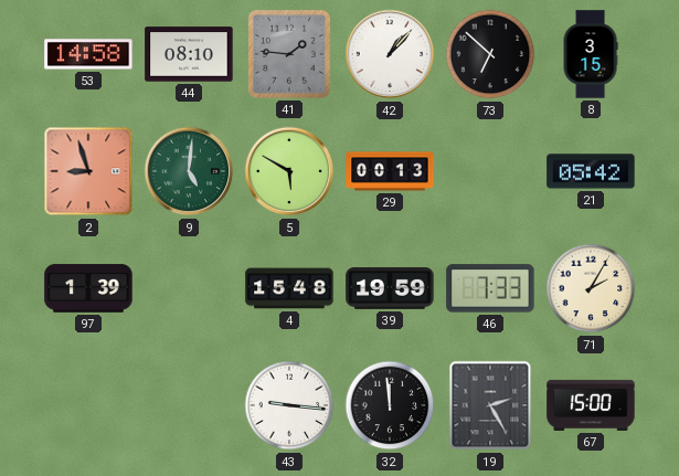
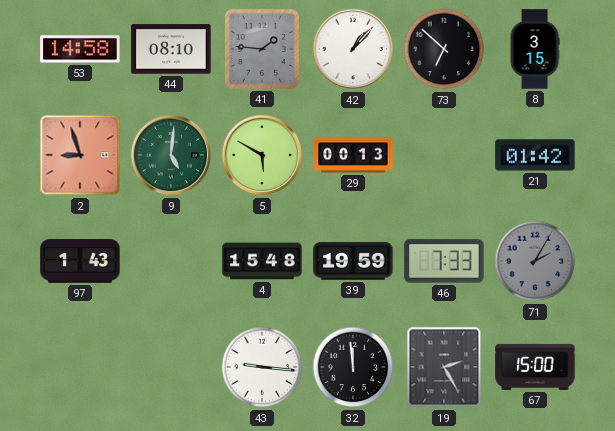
21: 05:42 -> 01:42
97: 1:39 -> 1:43
71 dial: cream -> grey
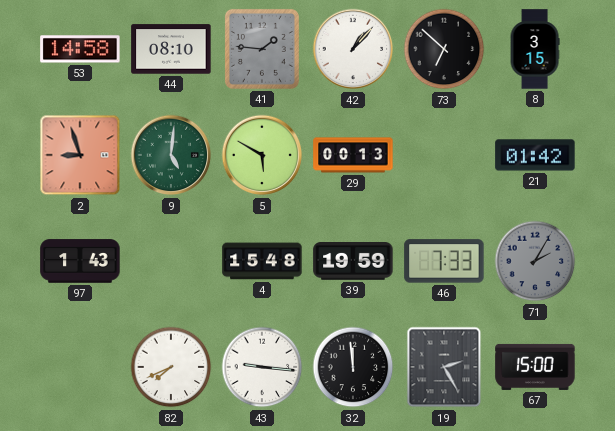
82: none -> 7:41
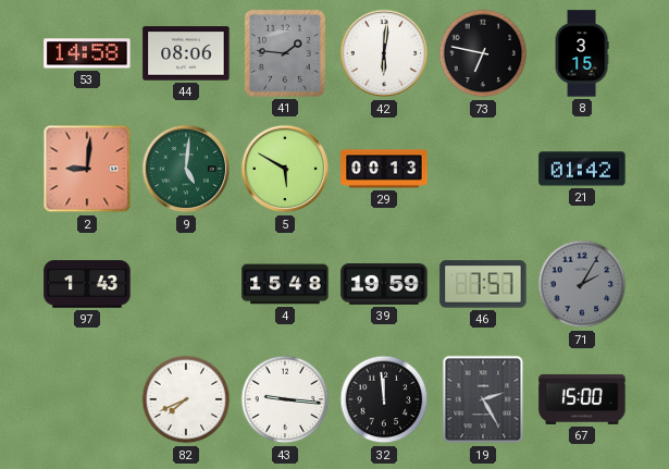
44: 08:10 -> 08:06
42: 1:07 -> 6:01
73: 6:52 -> 6:47
2: 8:57 -> 9:01
46: 7:33 -> 7:57
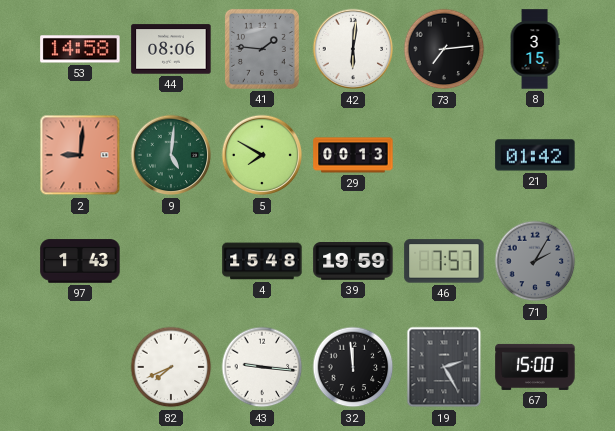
73: 6:47 -> 7:14
5: 5:50 -> 7:50
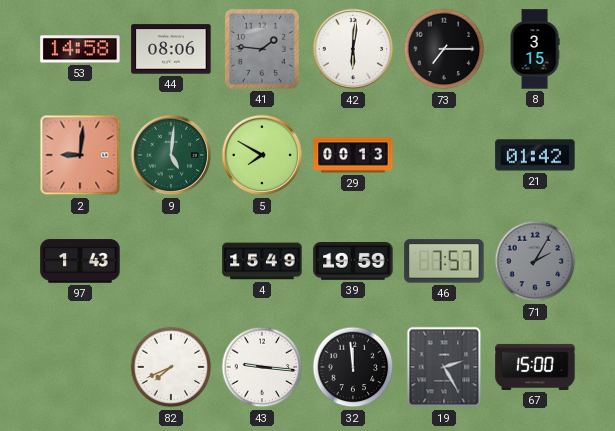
73: 7:14 -> 7:15
4: 15:48 -> 15:49
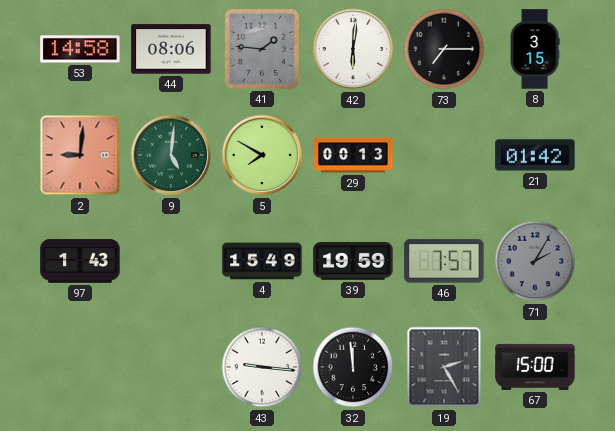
82: 7:41 -> none
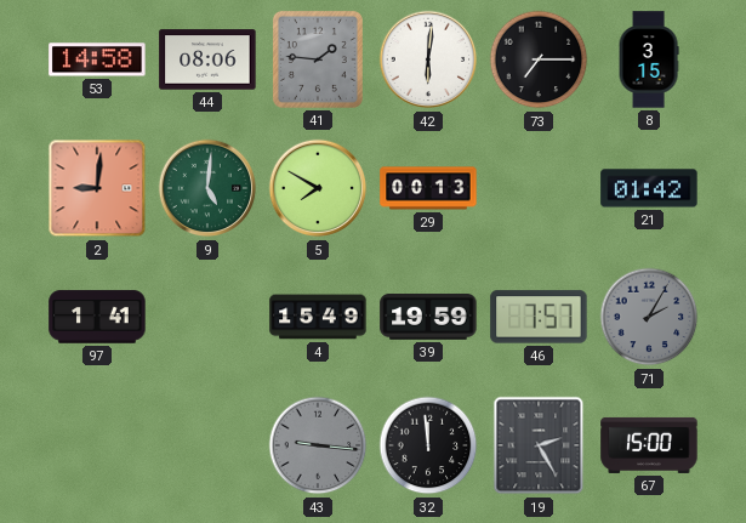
97: 1:43 -> 1:41
43 dial: white -> grey
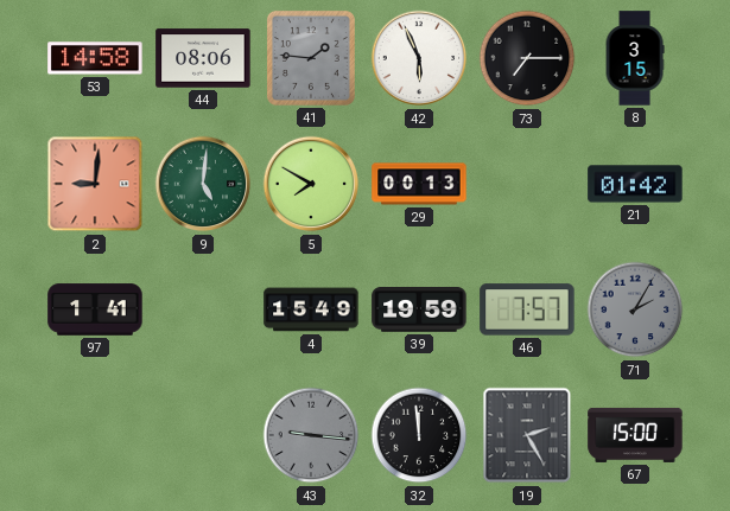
42: 6:01 -> 5:56
